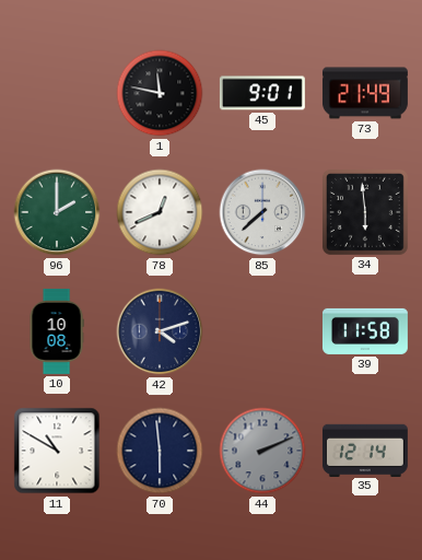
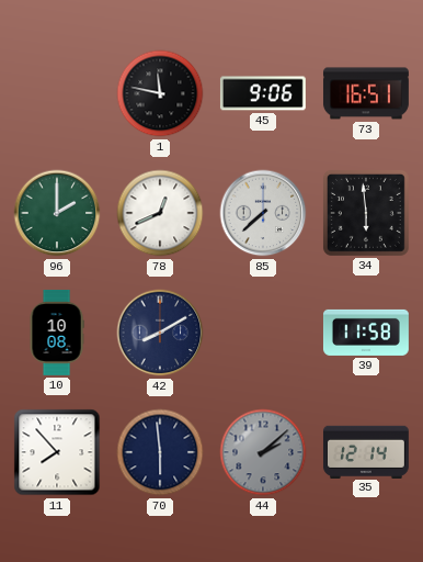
45: 9:01 -> 9:06
73: 21:49 -> 16:51
42: 4:12 -> 8:10
11: 10:50 -> 7:53
44: 2:11 -> 2:08
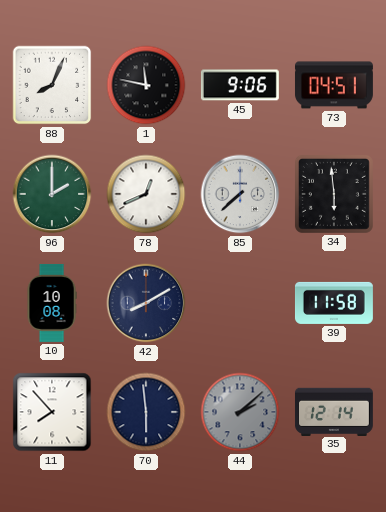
88: none -> 8:04
73: 16:51 -> 04:51
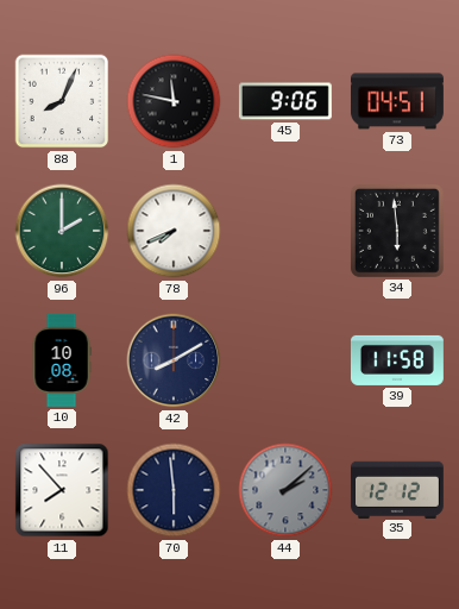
78: 12:41 -> 7:41
85: 7:38 -> none
35: 12:14 -> 12:12
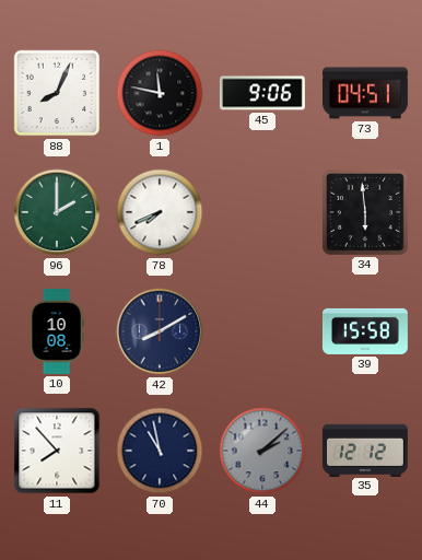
39: 11:58 -> 15:58
70: 5:59 -> 10:58
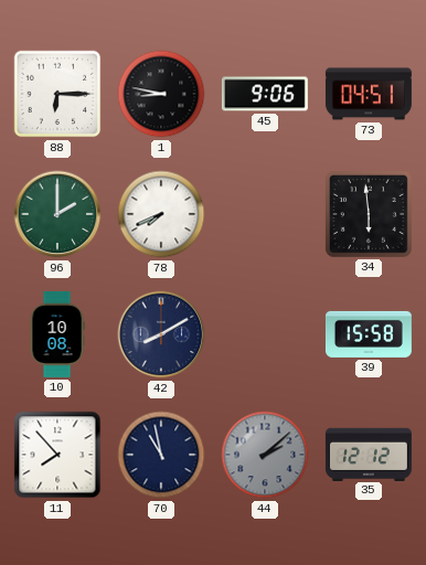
88: 8:04 -> 6:15
1: 11:47 -> 8:47
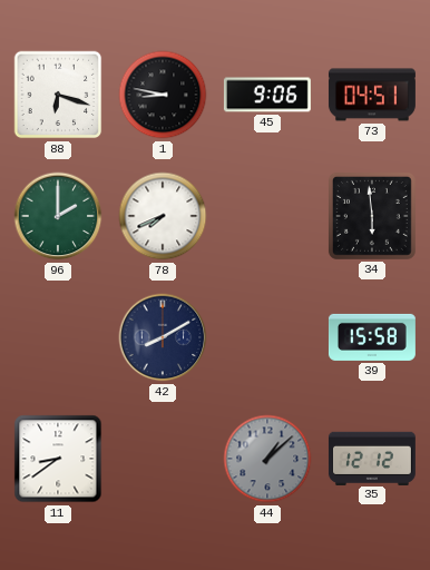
88: 6:15 -> 6:18
10: 10:08 -> none
11: 7:53 -> 8:39
70: 10:58 -> none
44: 2:08 -> 1:08
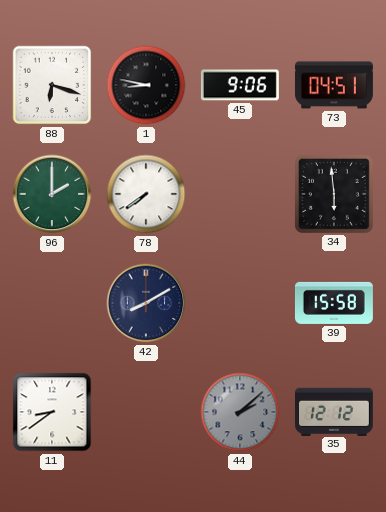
78: 7:41 -> 7:39
44: 1:08 -> 2:08
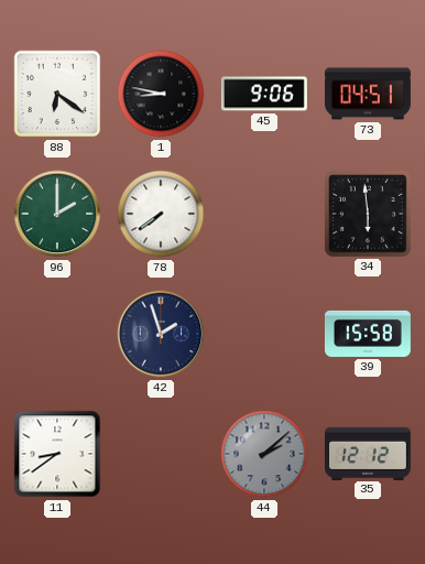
88: 6:18 -> 6:21
42: 8:10 -> 1:57
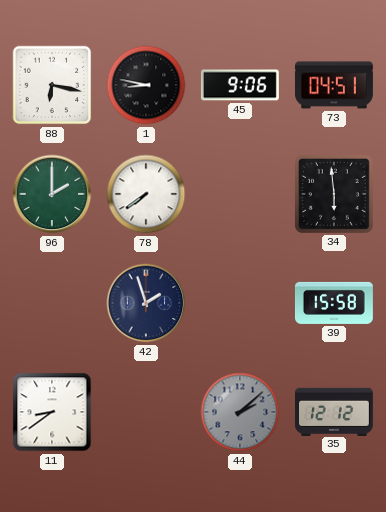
88: 6:21 -> 6:17
